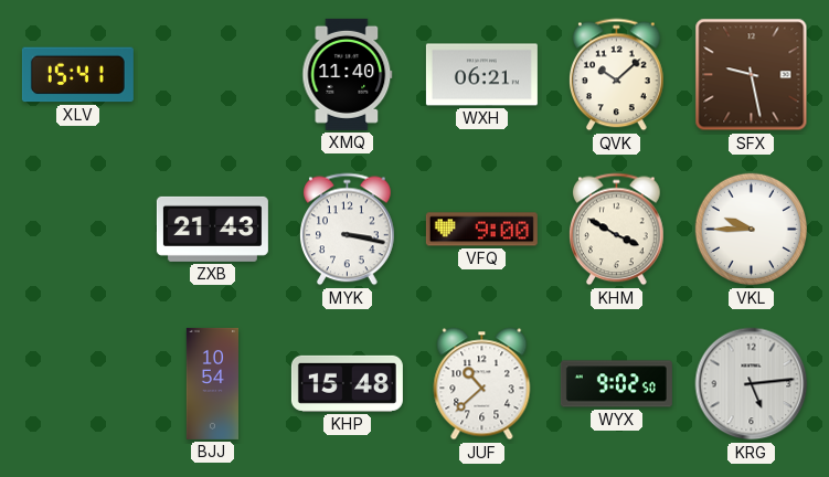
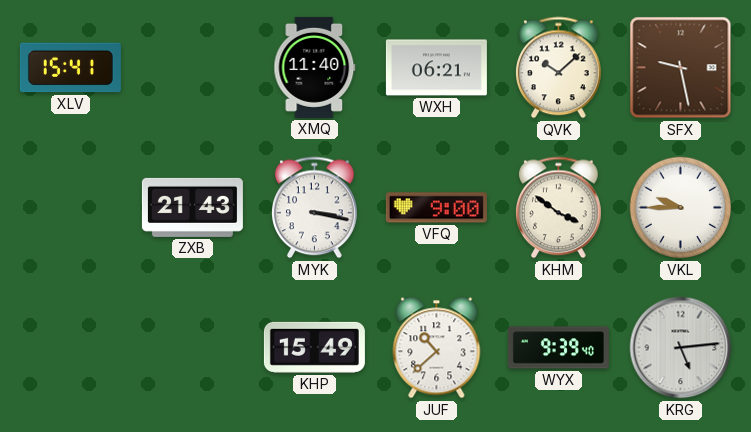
KHM: 3:50 -> 3:51
BJJ: 10:54 -> none
KHP: 15:48 -> 15:49
WYX: 9:02 -> 9:39
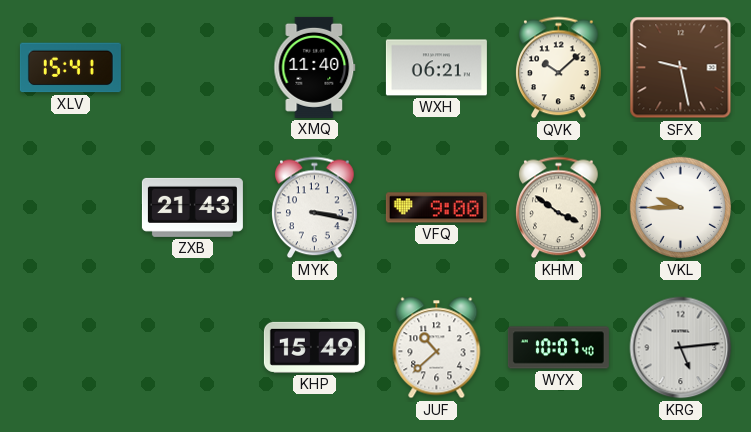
WYX: 9:39 -> 10:07
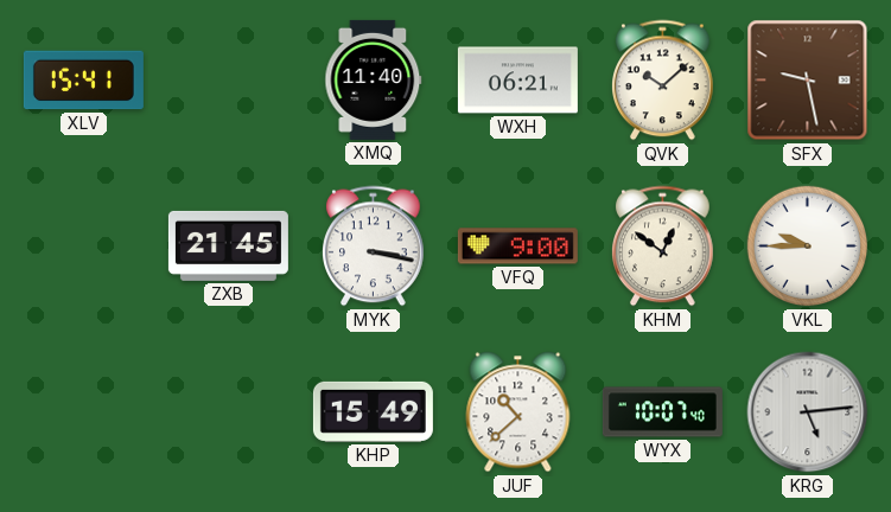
ZXB: 21:43 -> 21:45
KHM: 3:51 -> 12:51
